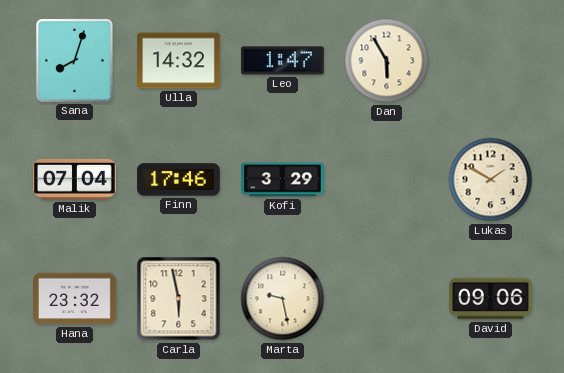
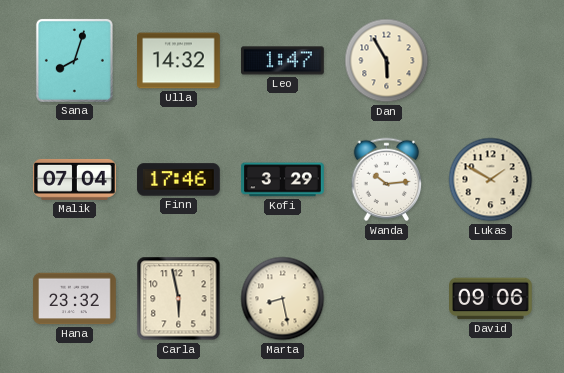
Wanda: none -> 10:14
Marta: 9:28 -> 8:28
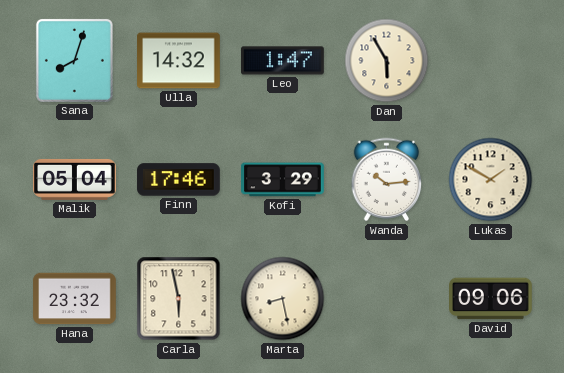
Malik: 07:04 -> 05:04
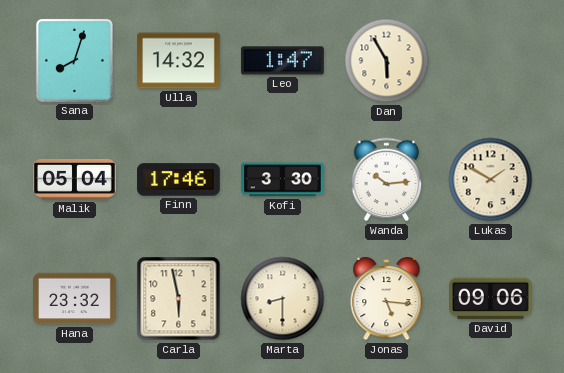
Kofi: 3:29 -> 3:30
Marta: 8:28 -> 8:30
Jonas: none -> 5:16
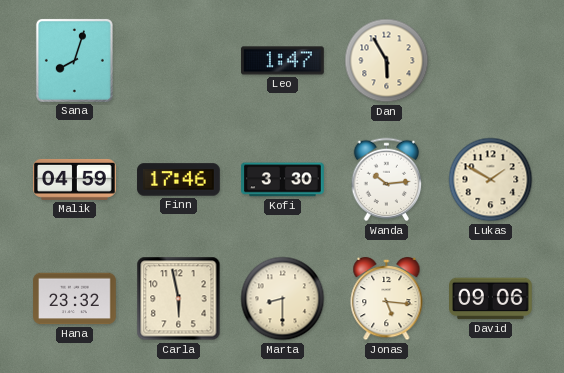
Ulla: 14:32 -> none
Malik: 05:04 -> 04:59
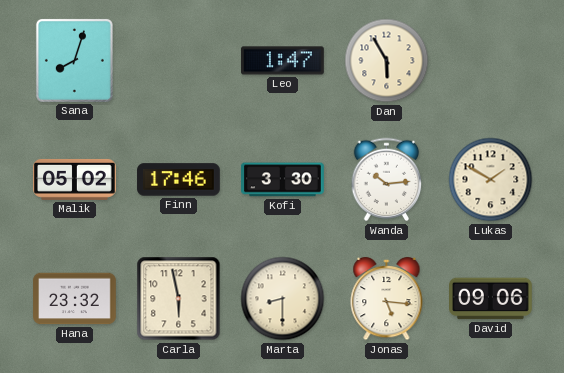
Malik: 04:59 -> 05:02
